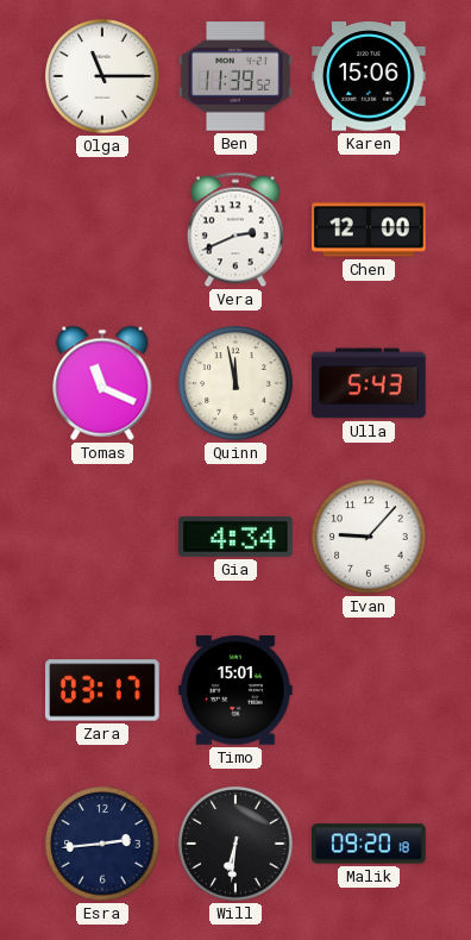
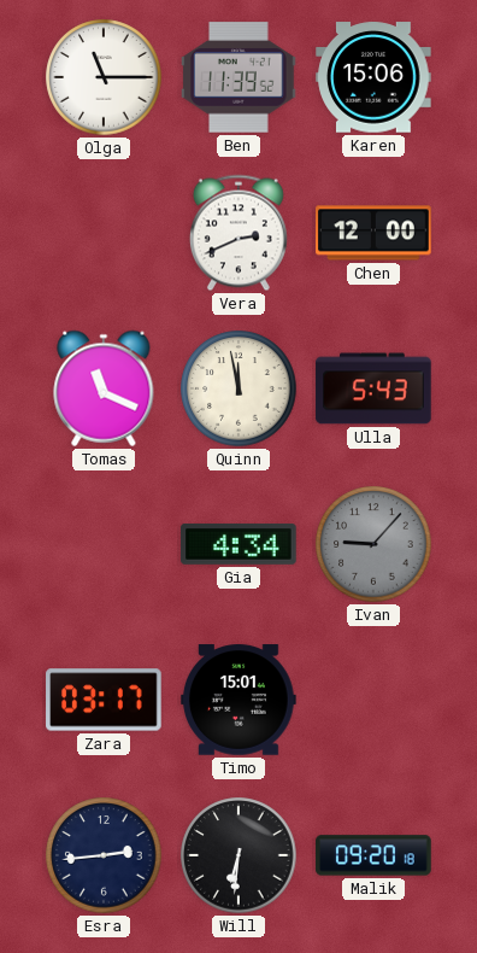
Ivan dial: white -> grey
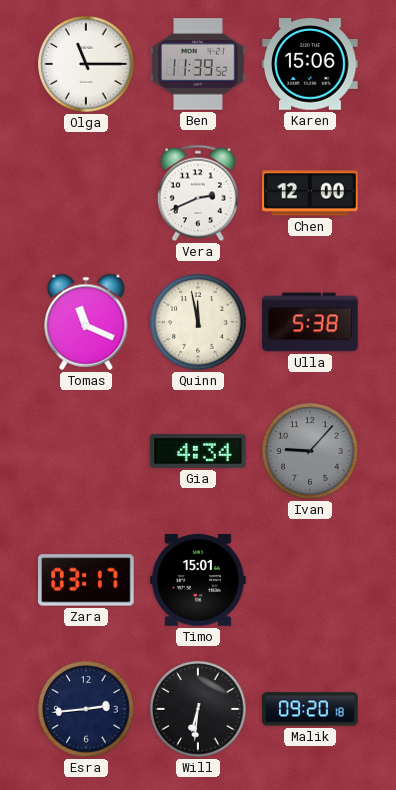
Ulla: 5:43 -> 5:38
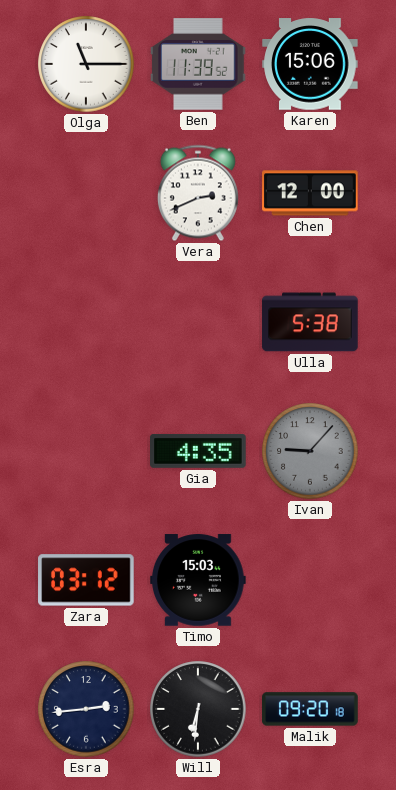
Tomas: 11:19 -> none
Quinn: 11:58 -> none
Gia: 4:34 -> 4:35
Zara: 03:17 -> 03:12
Timo: 15:01 -> 15:03
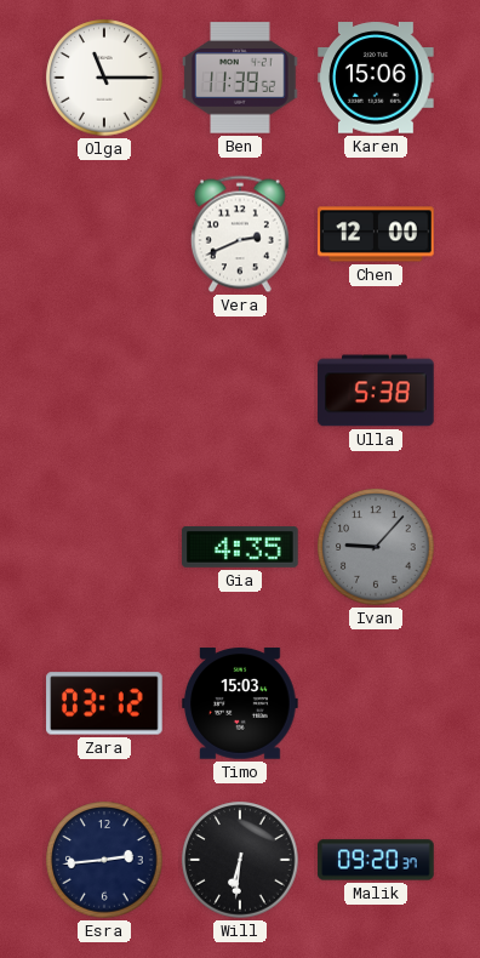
Malik: 09:20:18 -> 09:20:37
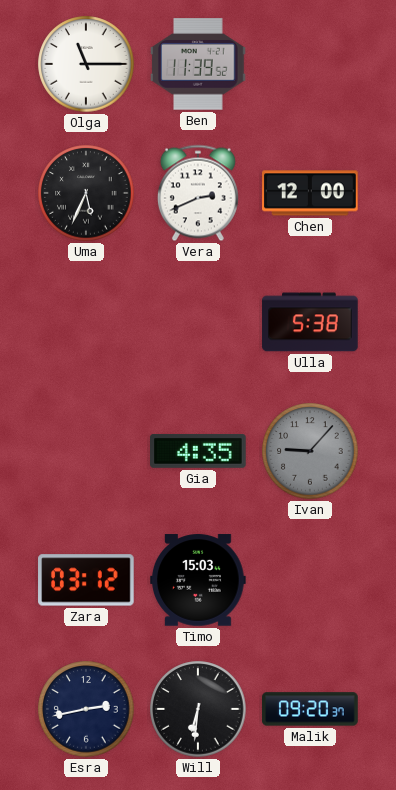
Karen: 15:06 -> none
Uma: none -> 5:34
Esra: 2:44 -> 2:43
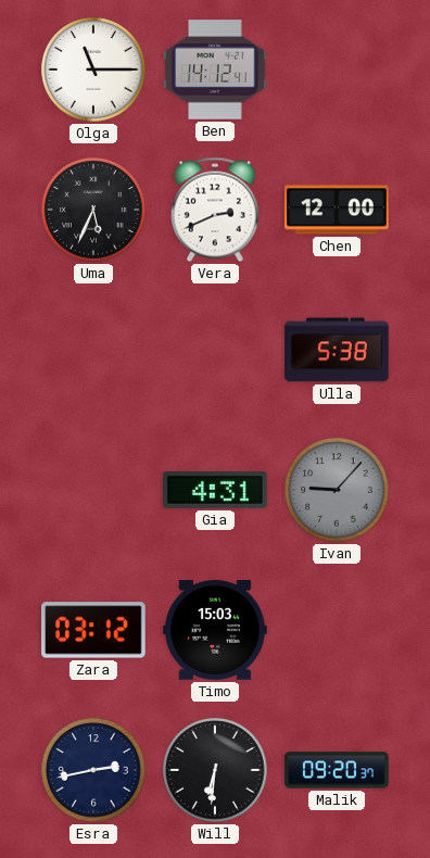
Ben: 11:39 -> 14:12
Gia: 4:35 -> 4:31
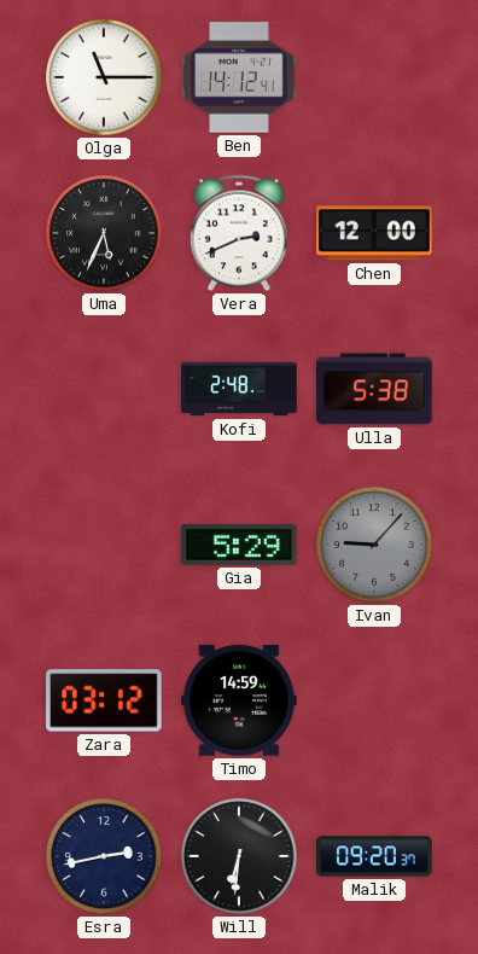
Kofi: none -> 2:48
Gia: 4:31 -> 5:29
Timo: 15:03 -> 14:59
